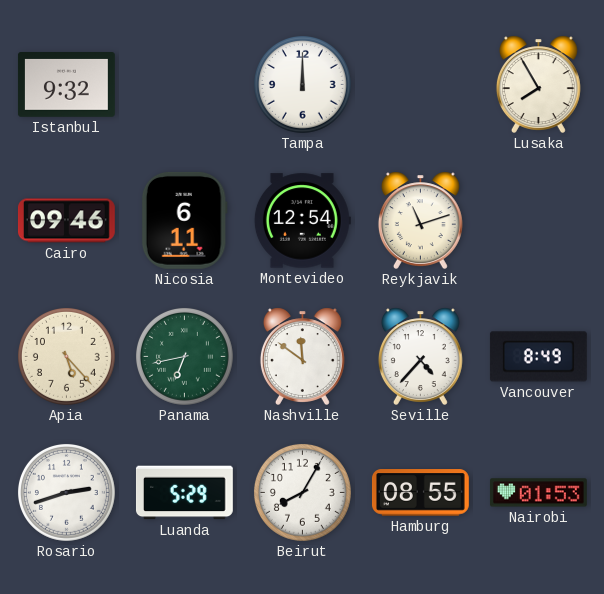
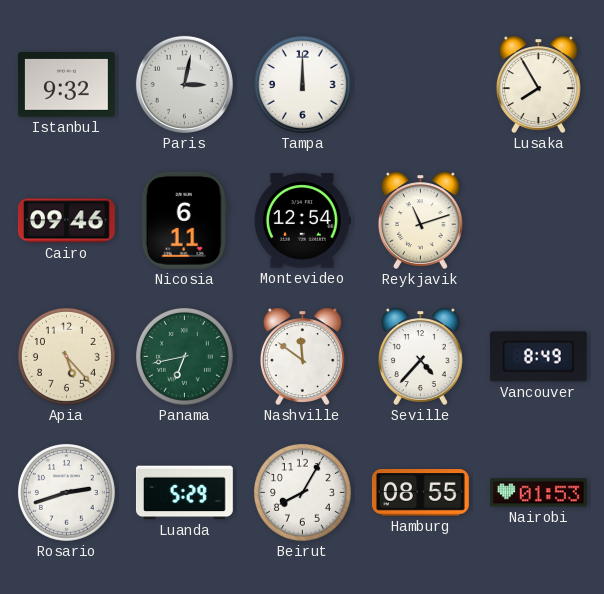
Paris: none -> 3:02
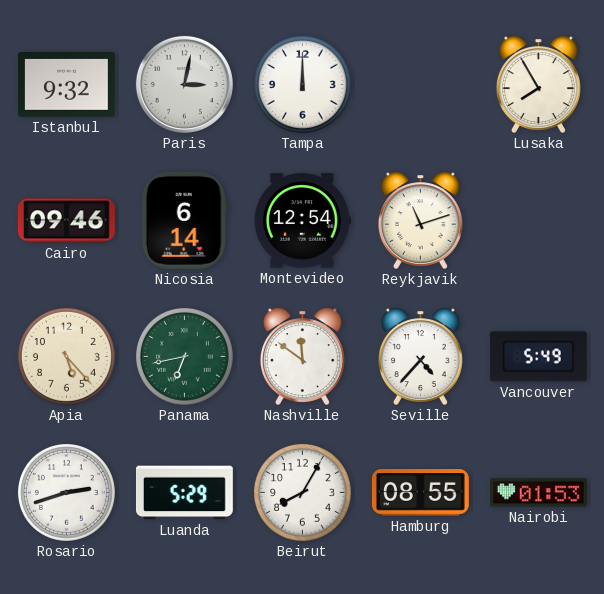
Nicosia: 6:11 -> 6:14
Vancouver: 8:49 -> 5:49
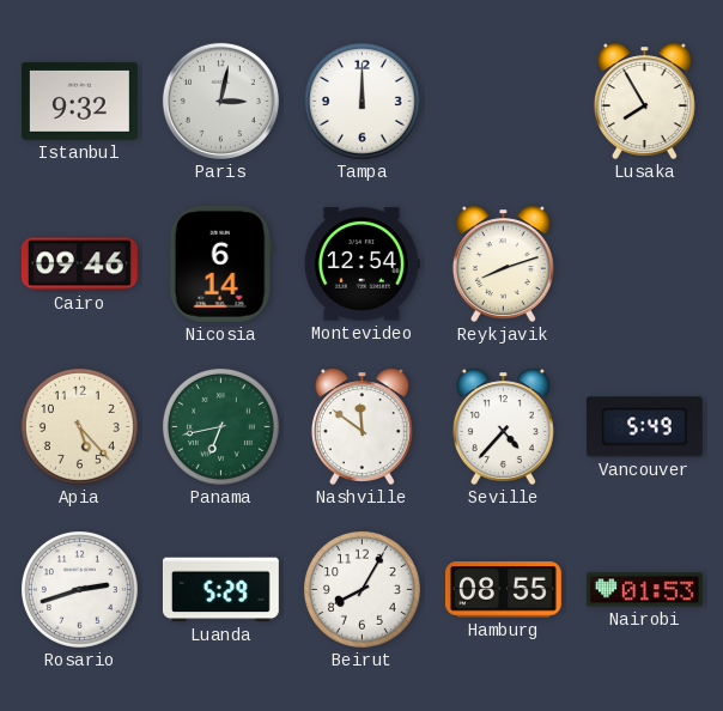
Reykjavik: 11:12 -> 8:12
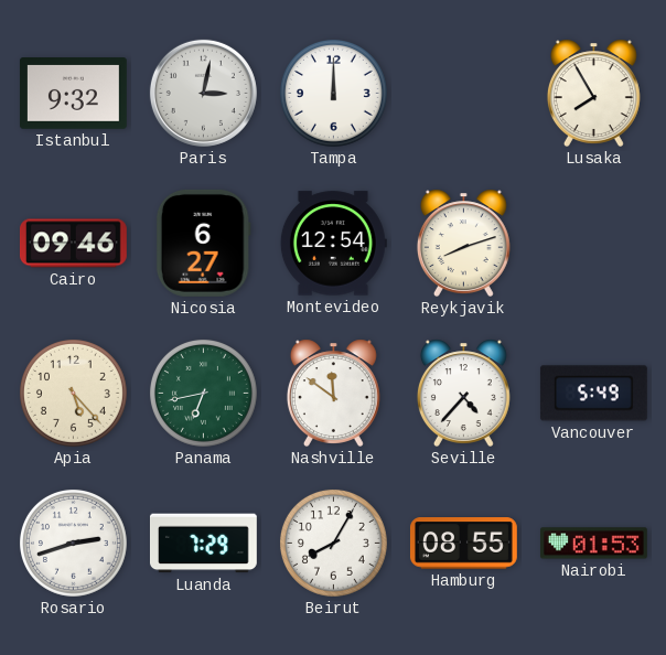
Nicosia: 6:14 -> 6:27
Luanda: 5:29 -> 7:29
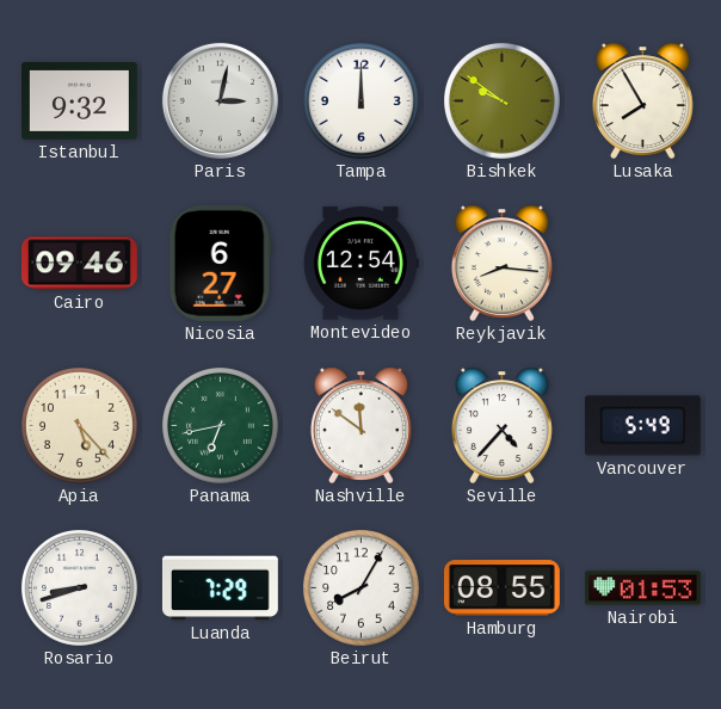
Bishkek: none -> 9:51
Reykjavik: 8:12 -> 8:16
Rosario: 2:42 -> 8:42
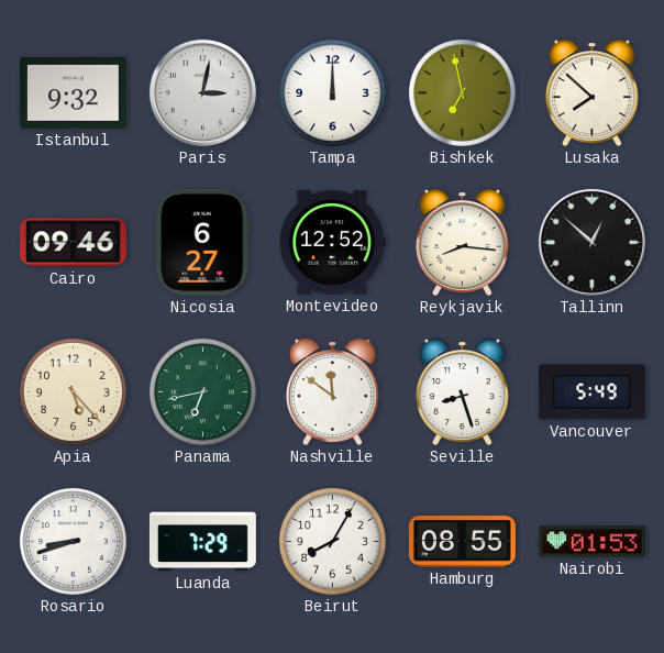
Bishkek: 9:51 -> 6:58
Lusaka: 7:55 -> 7:52
Montevideo: 12:54 -> 12:52
Tallinn: none -> 12:52
Seville: 4:37 -> 8:27
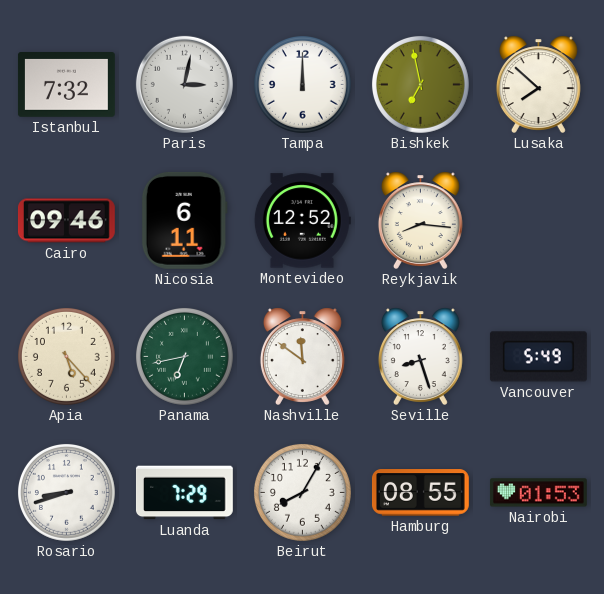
Istanbul: 9:32 -> 7:32
Nicosia: 6:27 -> 6:11
Tallinn: 12:52 -> none
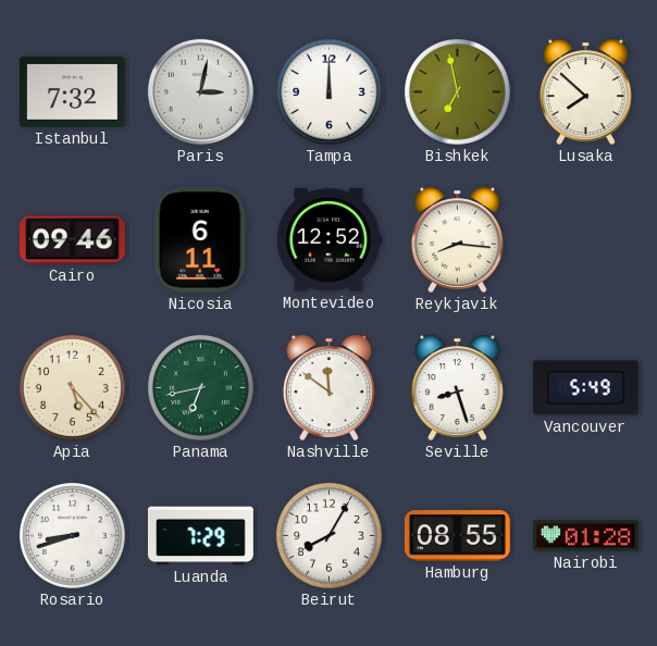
Nairobi: 01:53 -> 01:28
